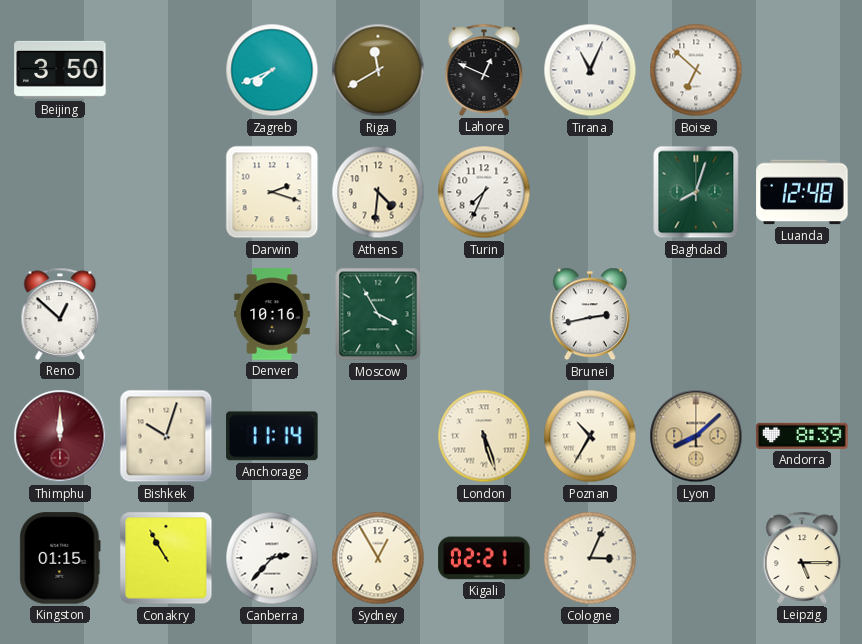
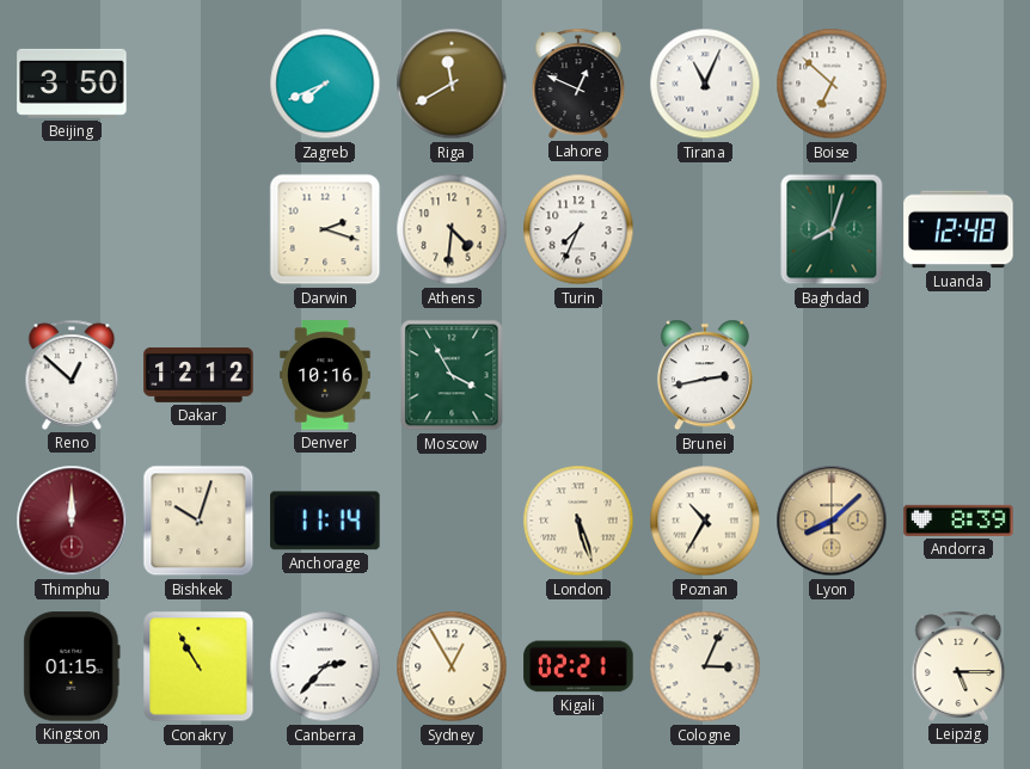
Dakar: none -> 12:12
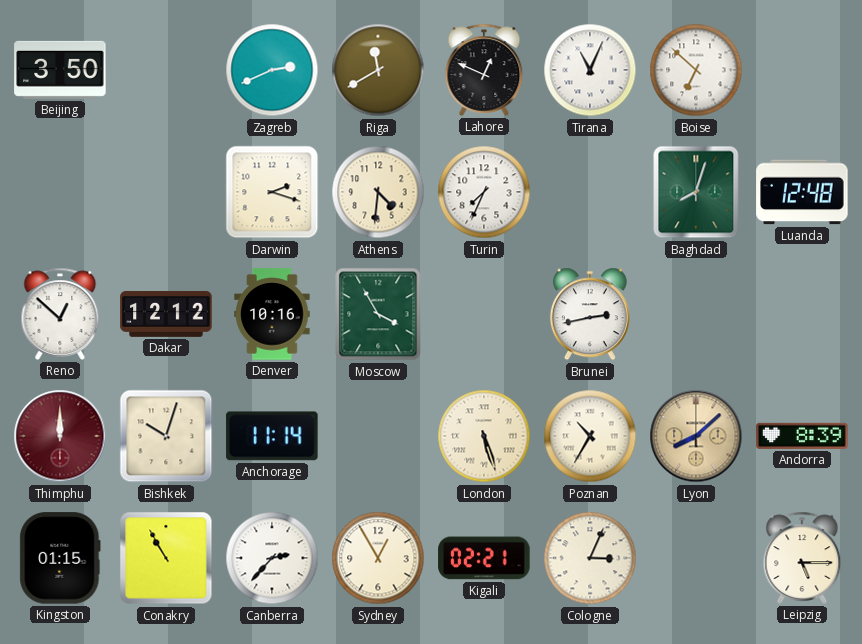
Zagreb: 7:41 -> 2:41
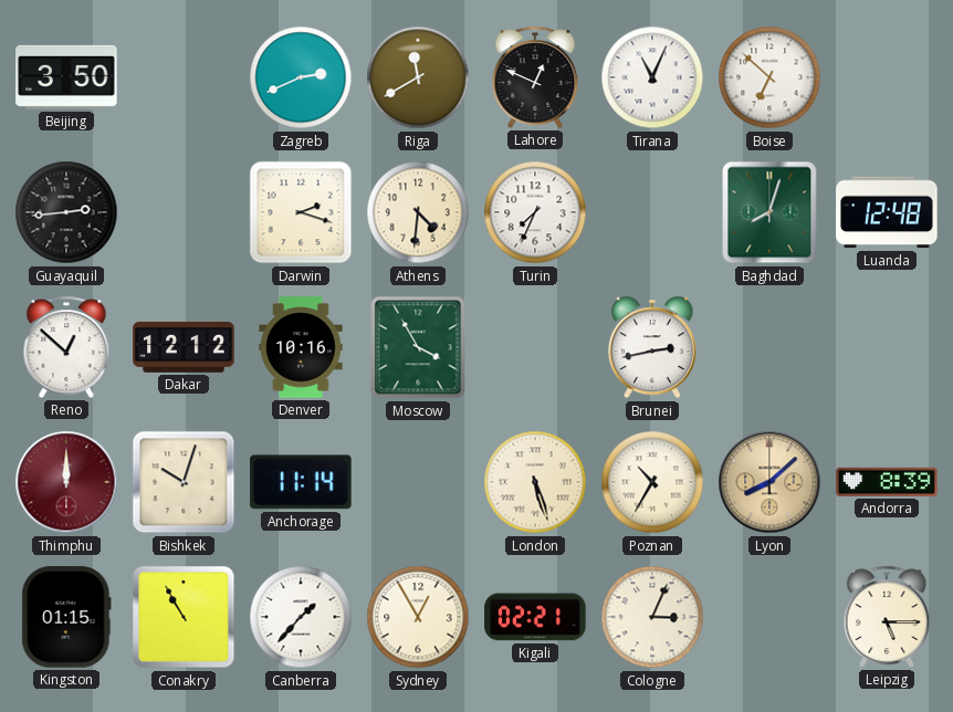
Guayaquil: none -> 2:44
Canberra: 2:37 -> 1:37
